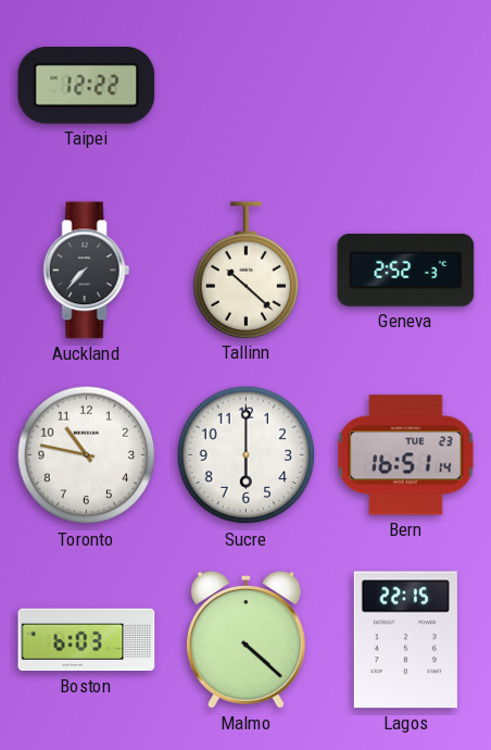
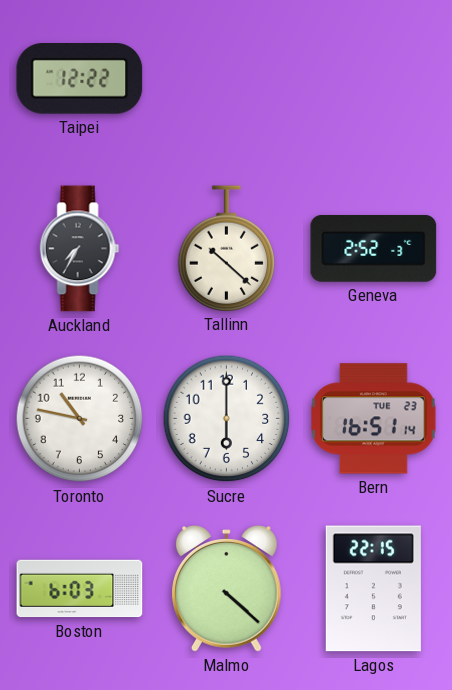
Auckland: 7:37 -> 7:35
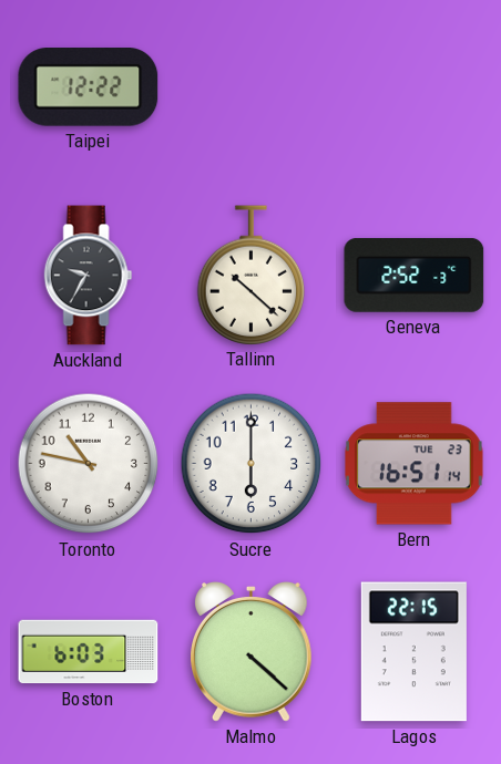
Auckland: 7:35 -> 9:35
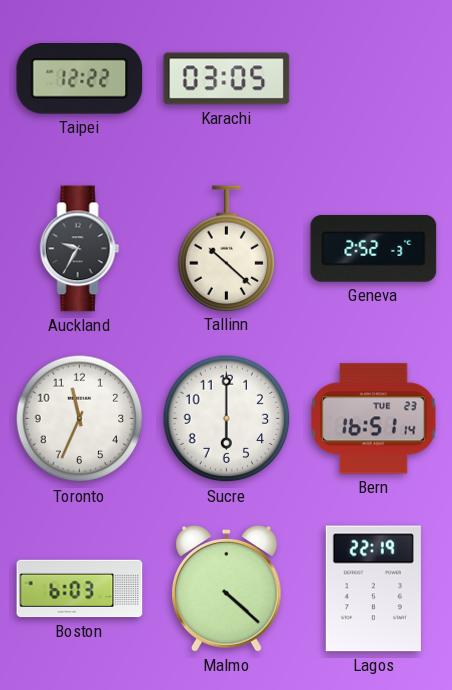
Karachi: none -> 03:05
Toronto: 10:47 -> 11:34
Lagos: 22:15 -> 22:19
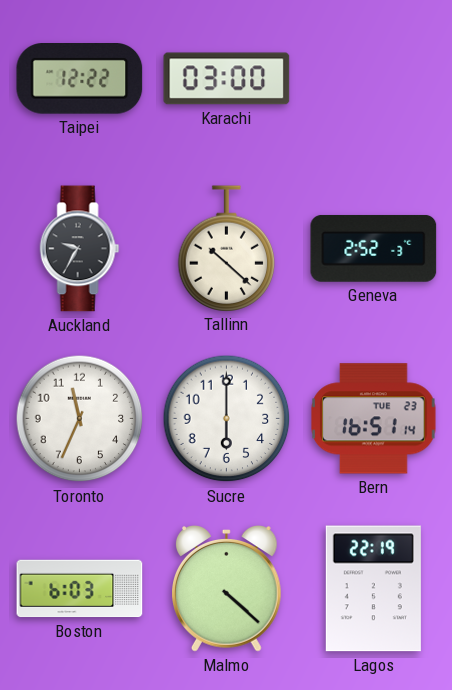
Karachi: 03:05 -> 03:00
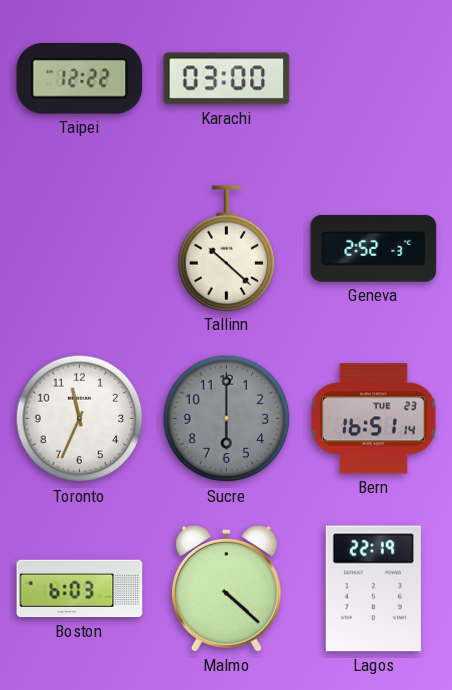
Auckland: 9:35 -> none
Sucre dial: white -> grey
